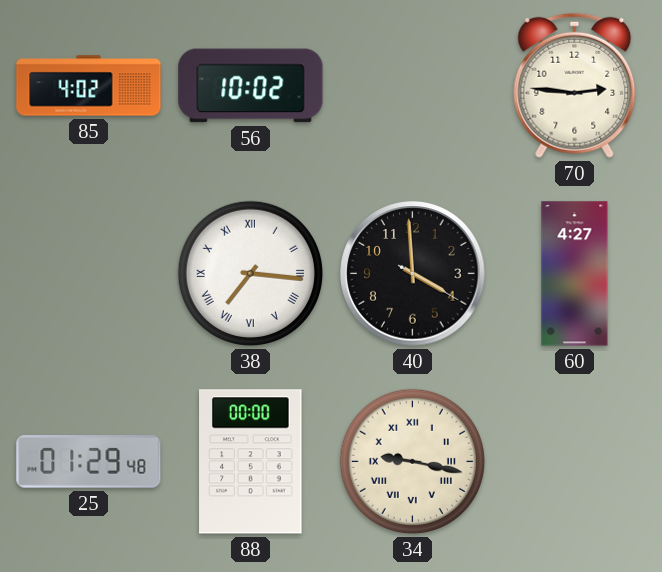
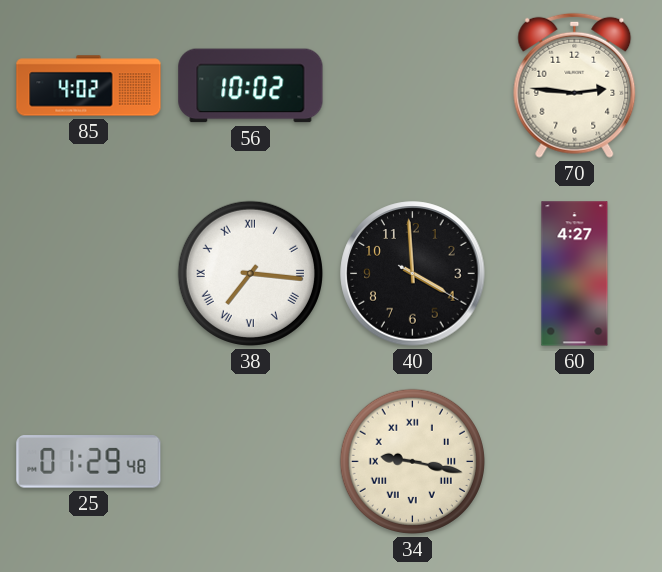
88: 00:00 -> none
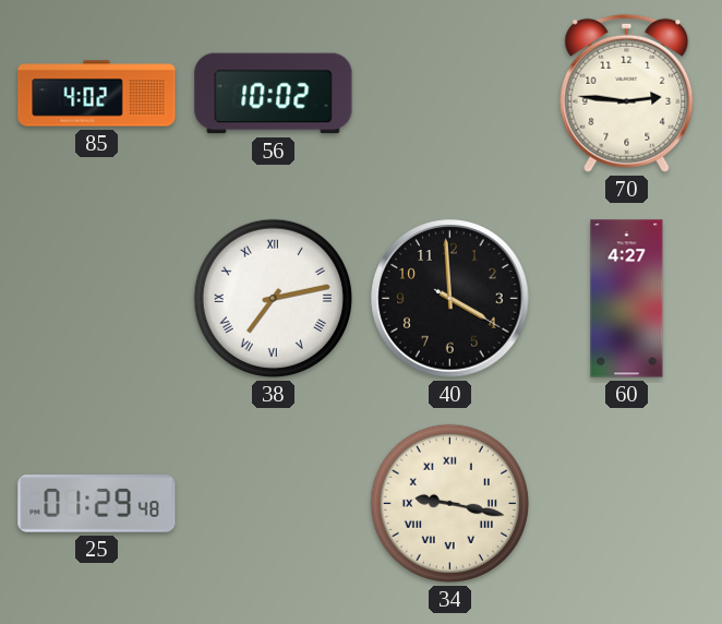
38: 7:16 -> 7:13
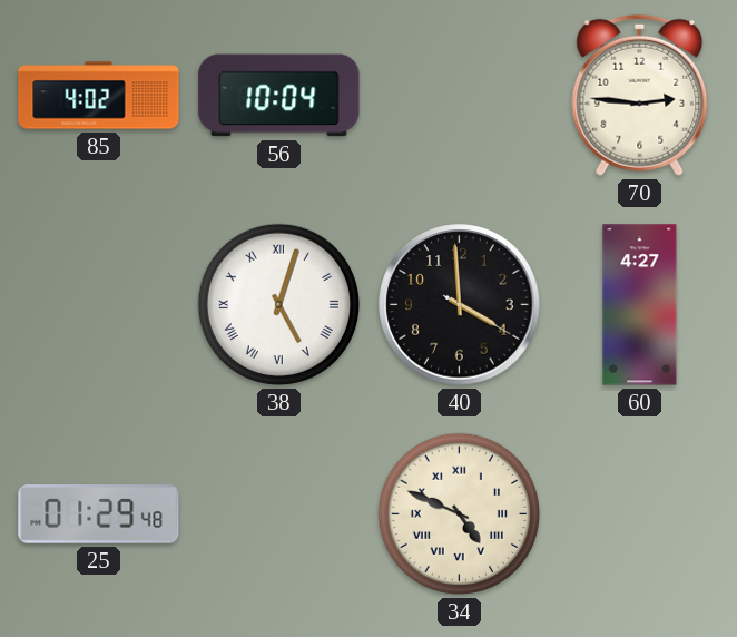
56: 10:02 -> 10:04
38: 7:13 -> 5:03
34: 9:17 -> 4:49
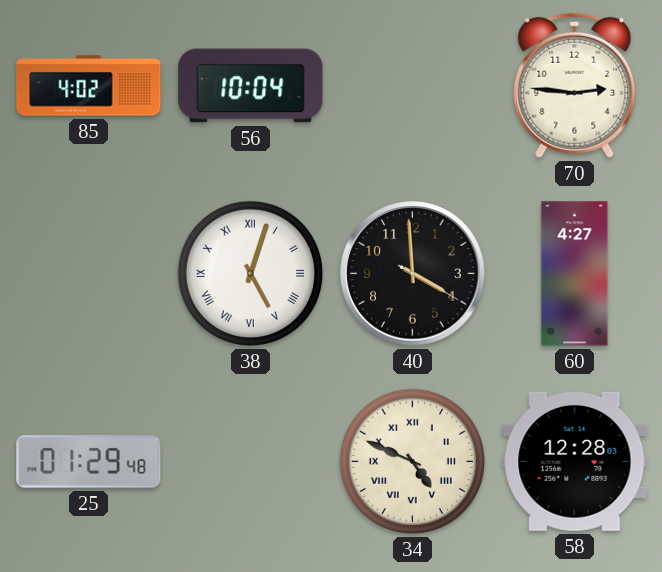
58: none -> 12:28
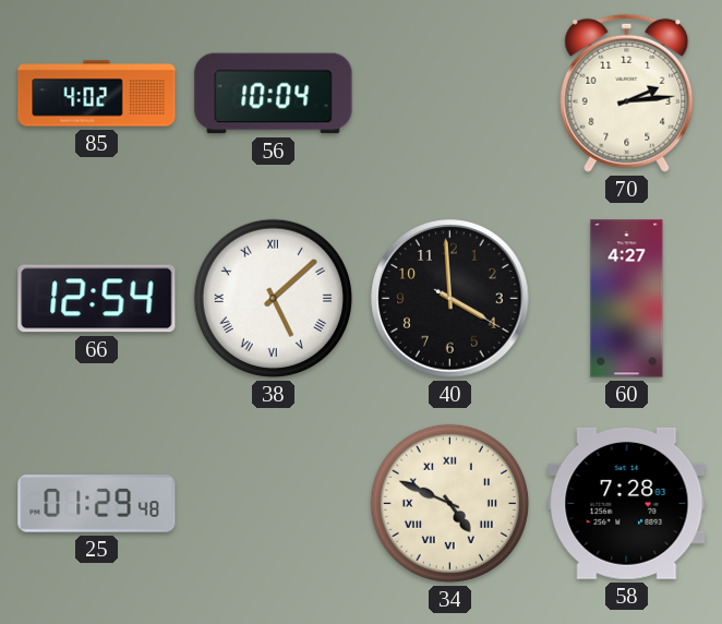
70: 2:46 -> 2:14
66: none -> 12:54
38: 5:03 -> 5:08
58: 12:28 -> 7:28
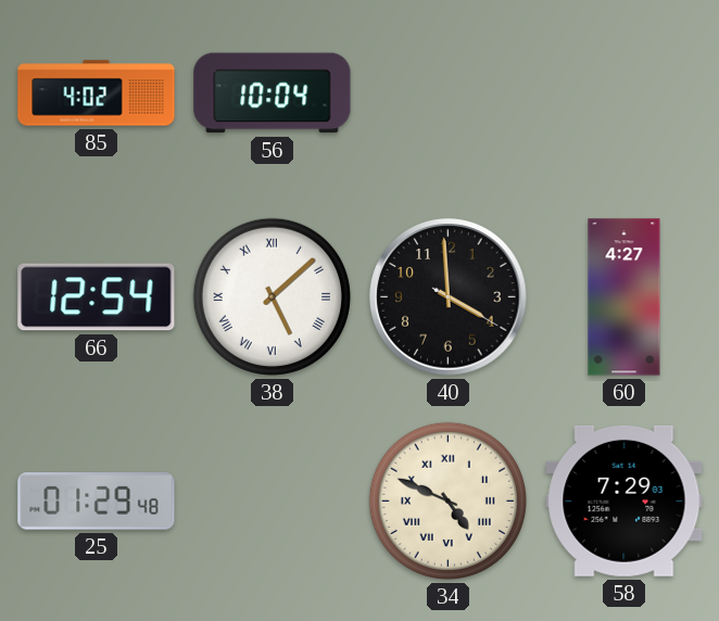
70: 2:14 -> none
58: 7:28 -> 7:29
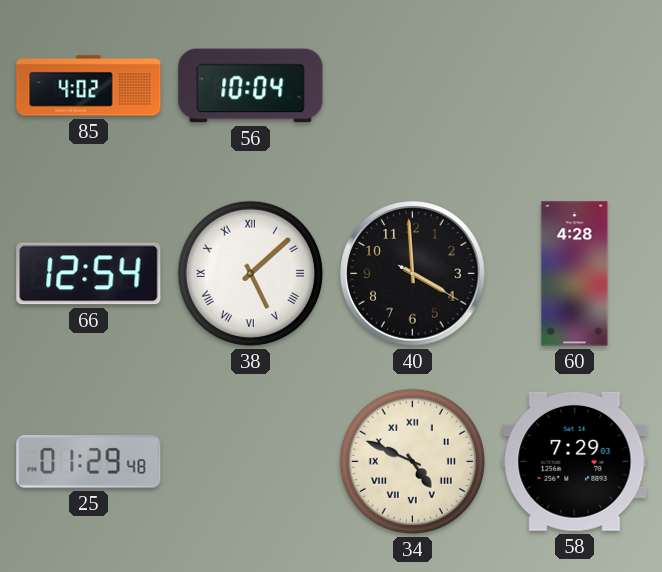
60: 4:27 -> 4:28
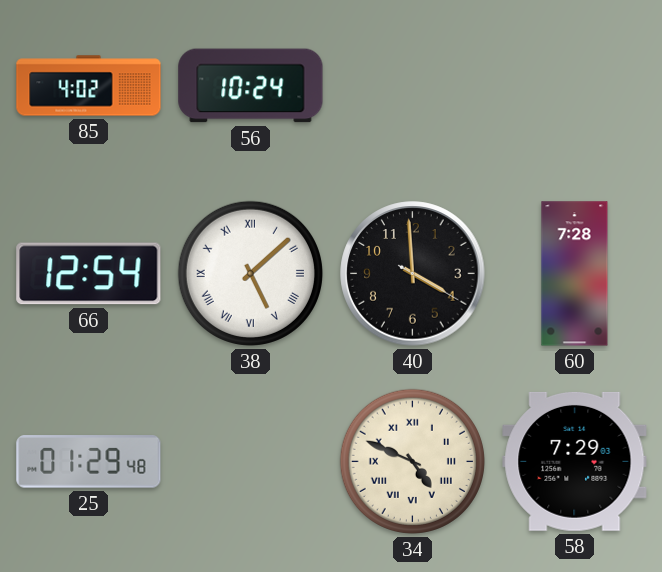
56: 10:04 -> 10:24
60: 4:28 -> 7:28
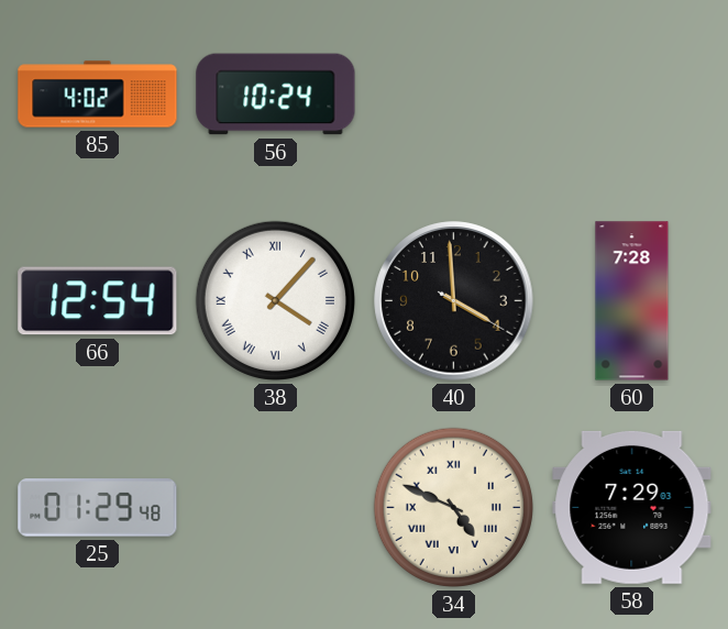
38: 5:08 -> 4:07
